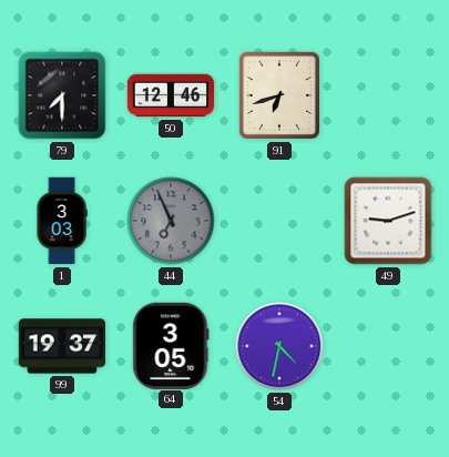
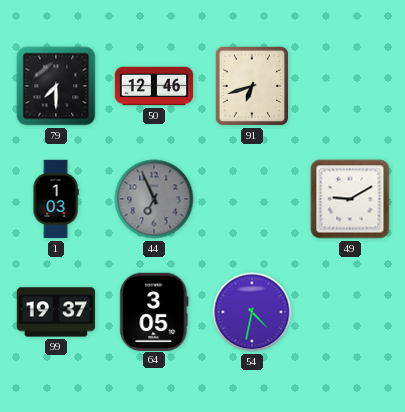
1: 3:03 -> 1:03
49: 9:12 -> 9:10
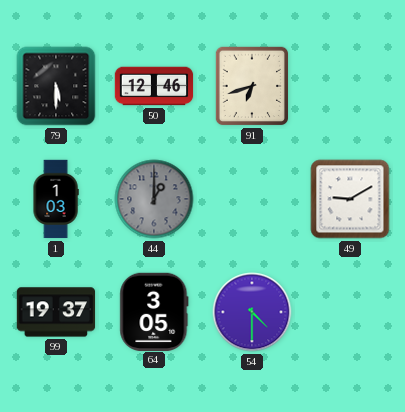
79: 7:30 -> 5:30
44: 6:56 -> 1:00
54: 4:32 -> 4:30
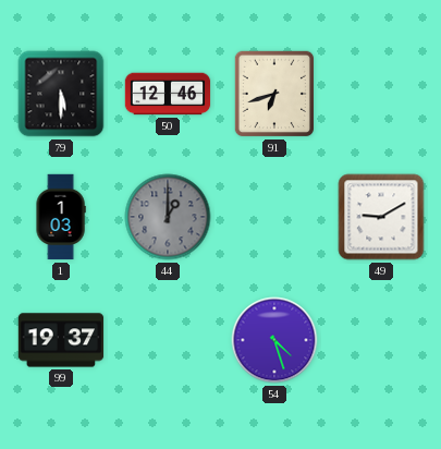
64: 3:05 -> none
54: 4:30 -> 4:27
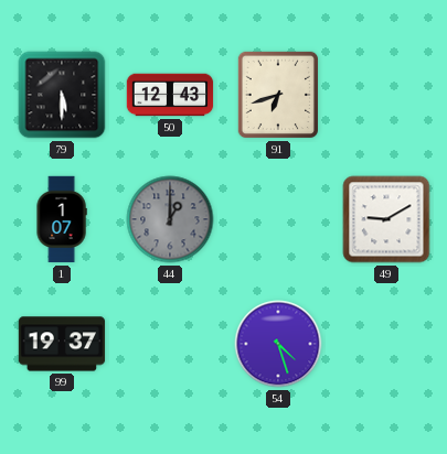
50: 12:46 -> 12:43
1: 1:03 -> 1:07
